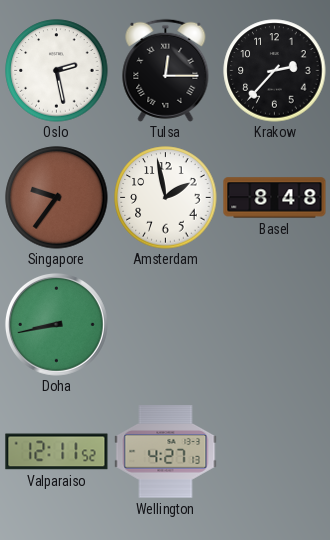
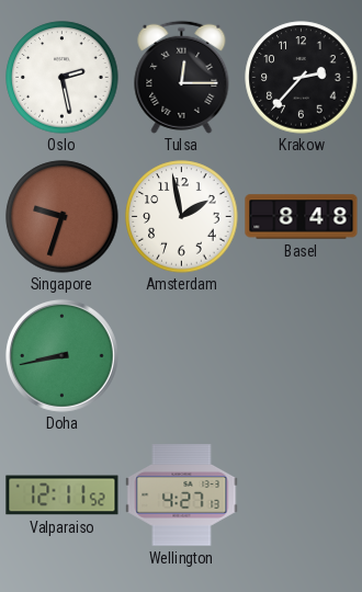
Singapore: 9:36 -> 9:33
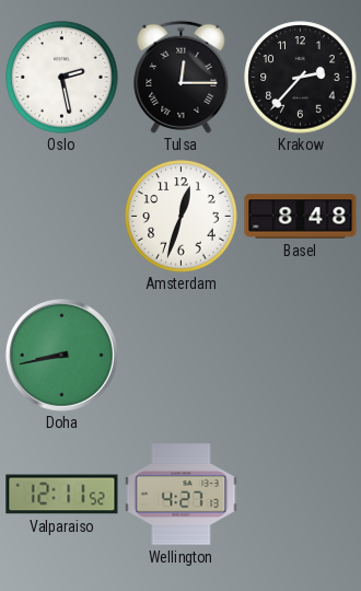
Singapore: 9:33 -> none
Amsterdam: 1:58 -> 12:33
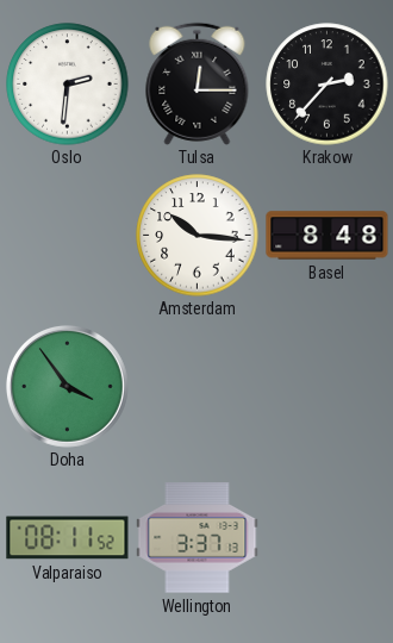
Oslo: 2:28 -> 2:31
Amsterdam: 12:33 -> 10:16
Doha: 8:43 -> 3:54
Valparaiso: 12:11 -> 08:11
Wellington: 4:27 -> 3:37
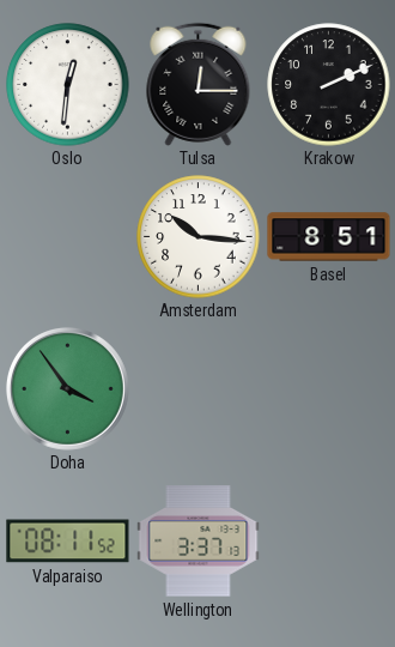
Oslo: 2:31 -> 12:31
Krakow: 2:37 -> 2:11
Basel: 8:48 -> 8:51
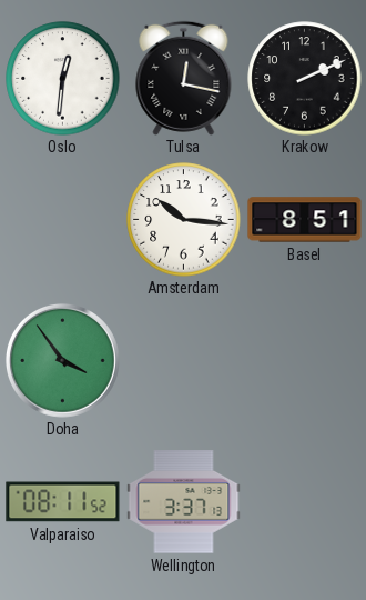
Tulsa: 12:15 -> 12:17
